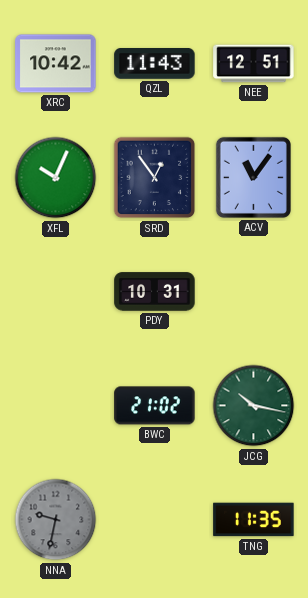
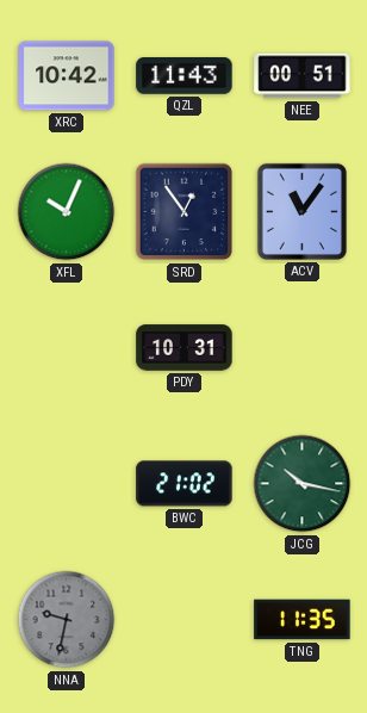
NEE: 12:51 -> 00:51
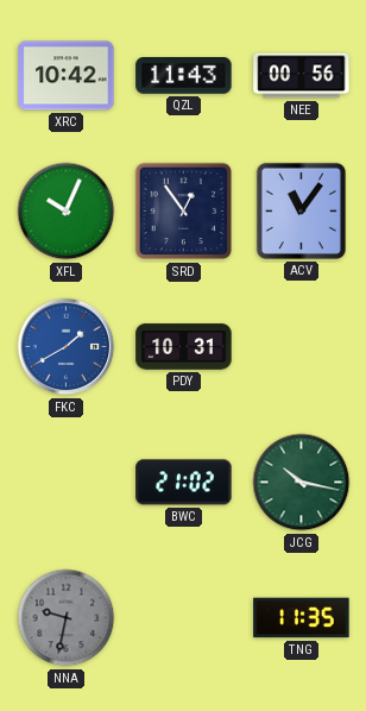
NEE: 00:51 -> 00:56
FKC: none -> 1:40
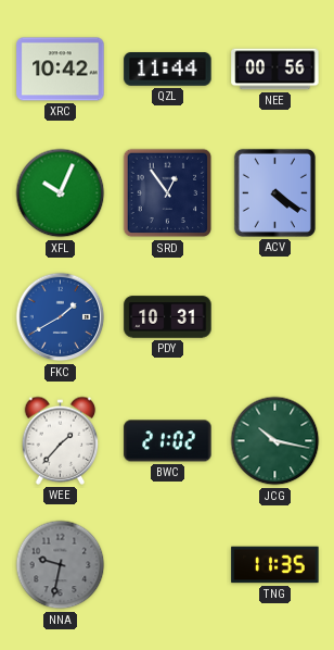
QZL: 11:43 -> 11:44
ACV: 11:06 -> 4:21
WEE: none -> 1:37
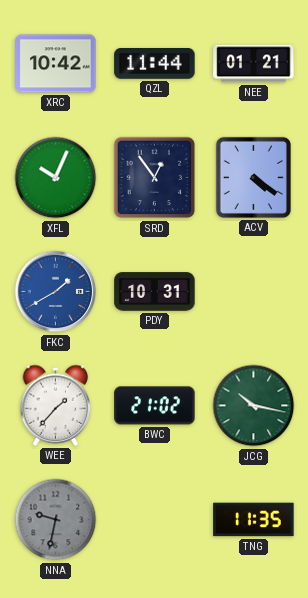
NEE: 00:56 -> 01:21
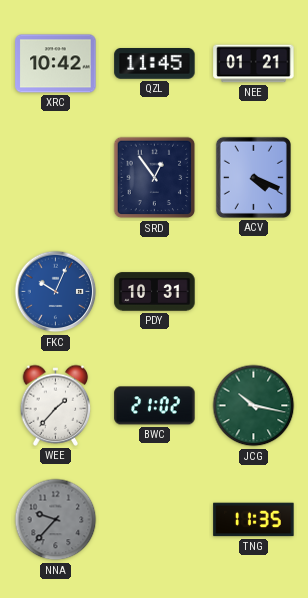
QZL: 11:44 -> 11:45
XFL: 10:04 -> none
ACV: 4:21 -> 4:19
FKC: 1:40 -> 10:04
NNA: 9:32 -> 9:37
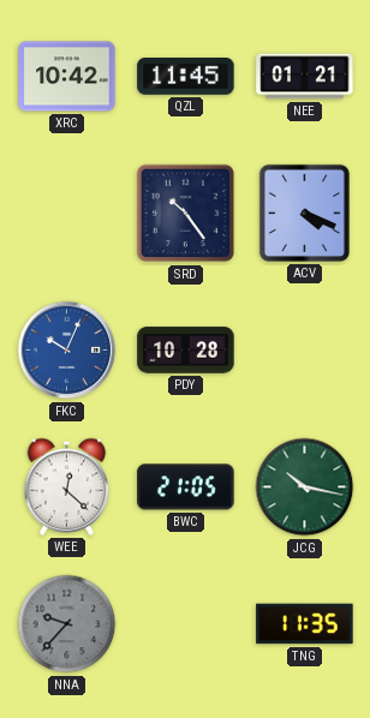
SRD: 12:54 -> 10:24
PDY: 10:31 -> 10:28
WEE: 1:37 -> 12:22
BWC: 21:02 -> 21:05
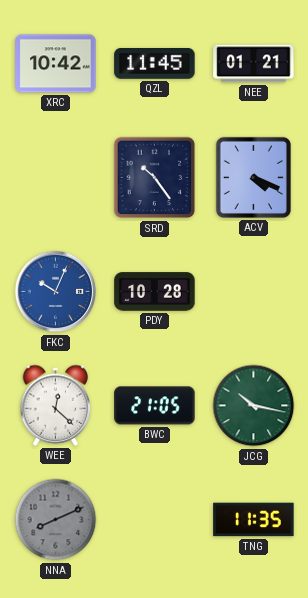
NNA: 9:37 -> 8:11
